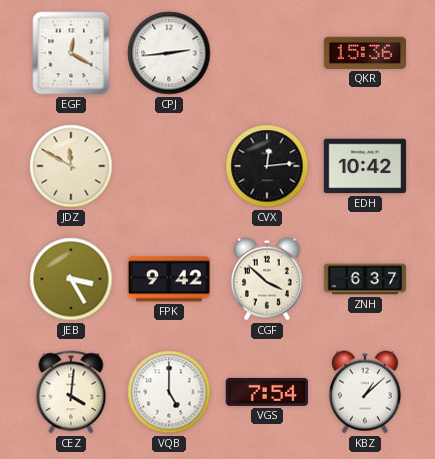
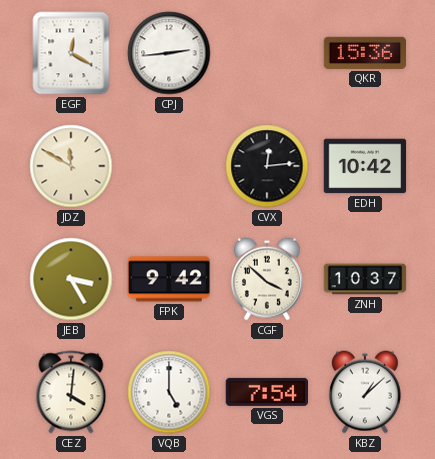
ZNH: 6:37 -> 10:37
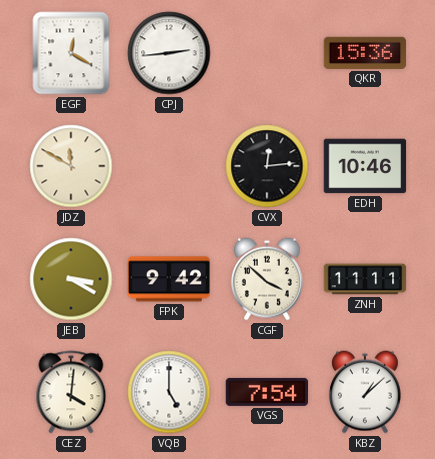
EDH: 10:42 -> 10:46
JEB: 3:25 -> 3:20
ZNH: 10:37 -> 11:11
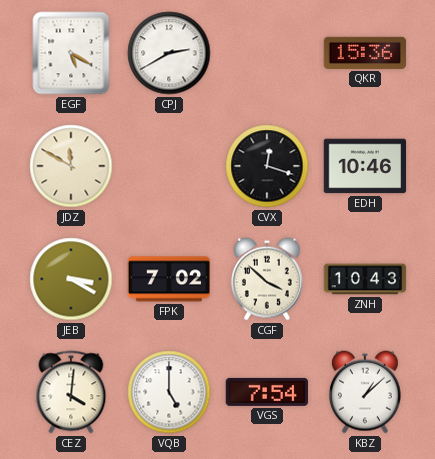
EGF: 12:20 -> 5:20
CPJ: 2:44 -> 2:40
CVX: 12:14 -> 12:18
FPK: 9:42 -> 7:02
ZNH: 11:11 -> 10:43
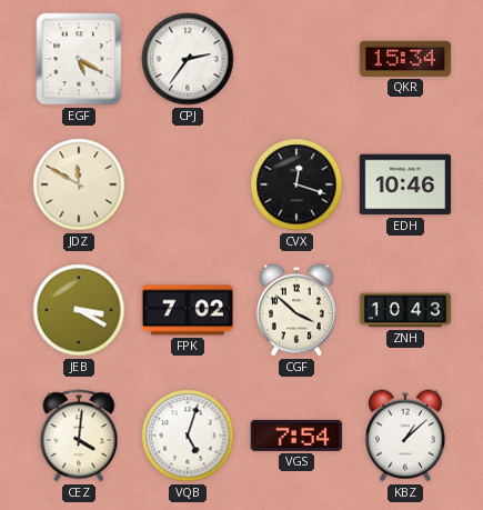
CPJ: 2:40 -> 2:36
QKR: 15:36 -> 15:34
VQB: 5:00 -> 5:03
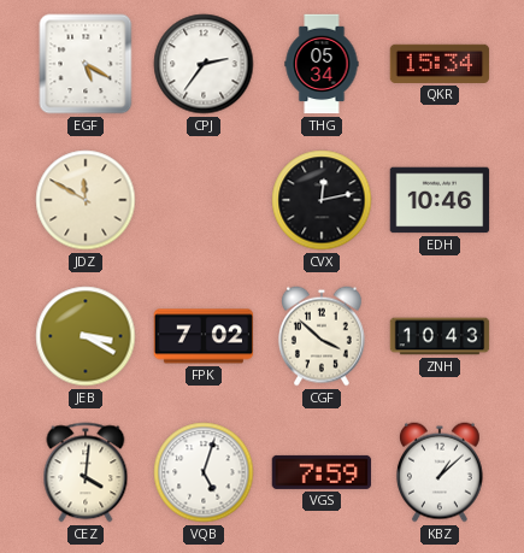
THG: none -> 05:34
CVX: 12:18 -> 12:13
VGS: 7:54 -> 7:59
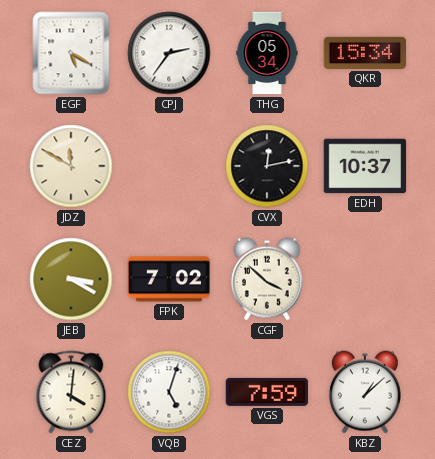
EDH: 10:46 -> 10:37
ZNH: 10:43 -> none
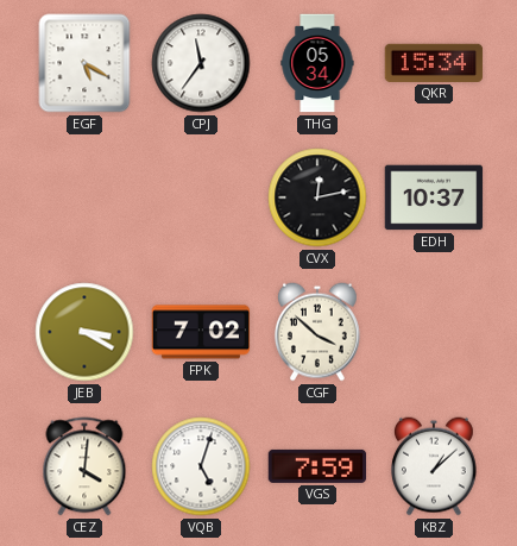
CPJ: 2:36 -> 11:36
JDZ: 11:50 -> none
